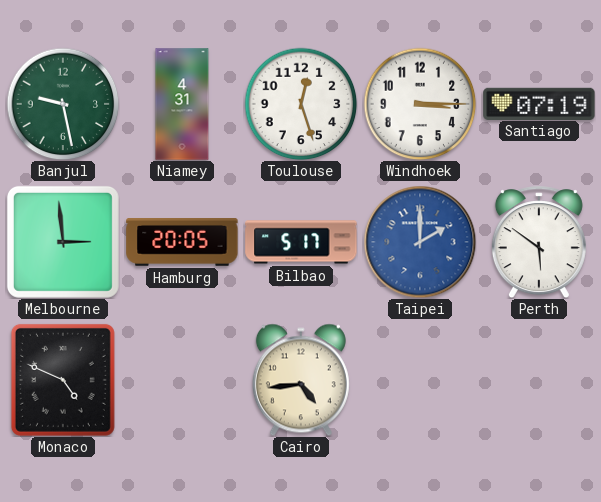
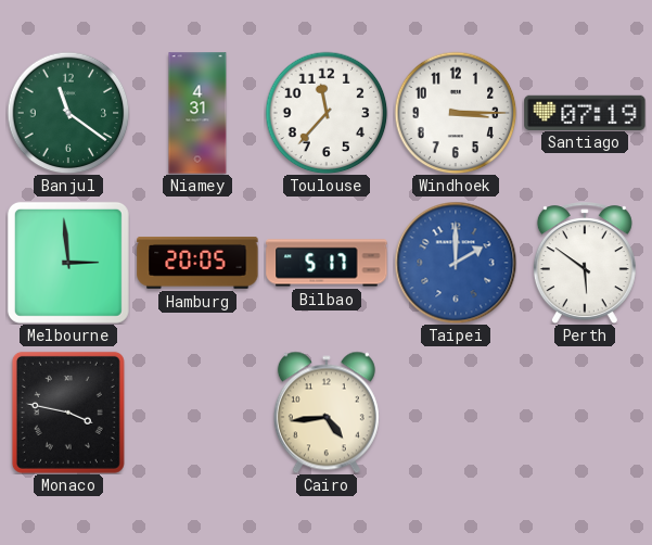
Banjul: 9:28 -> 11:21
Toulouse: 12:27 -> 11:37
Monaco: 4:49 -> 3:47
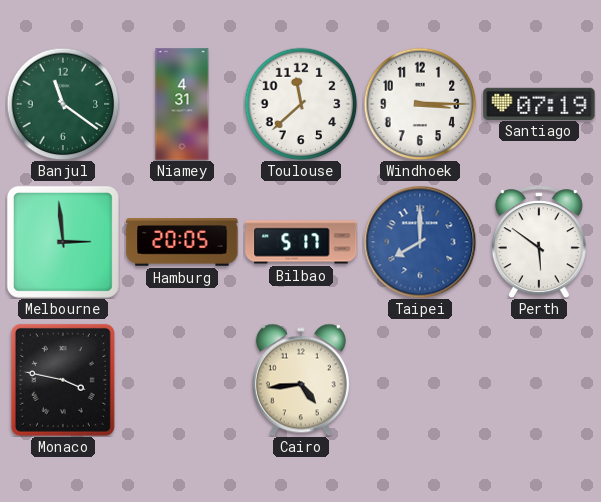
Toulouse: 11:37 -> 11:38
Taipei: 2:00 -> 8:00
